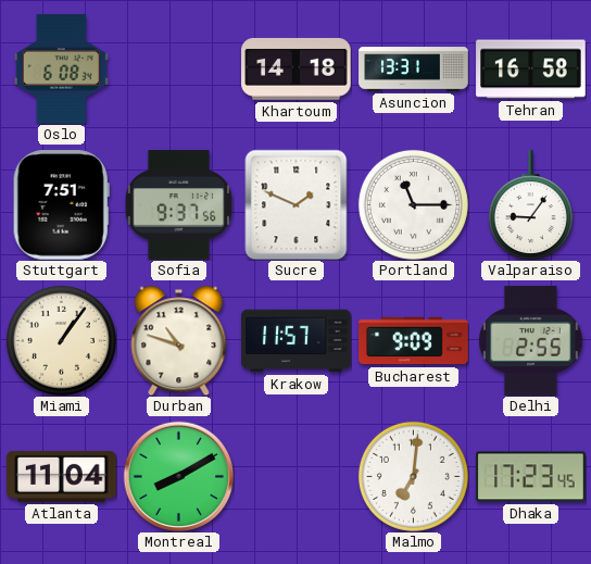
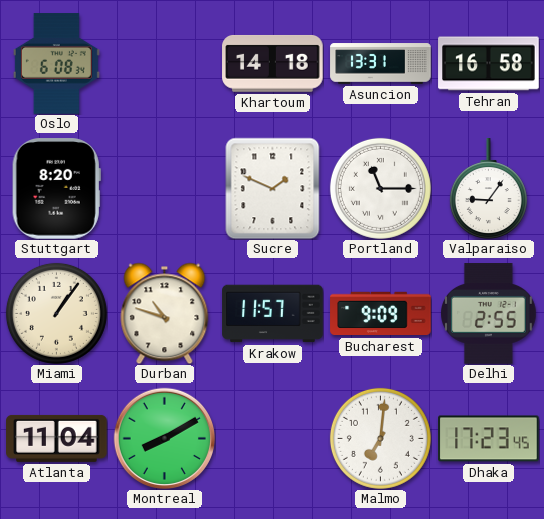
Stuttgart: 7:51 -> 8:20
Sofia: 9:37 -> none
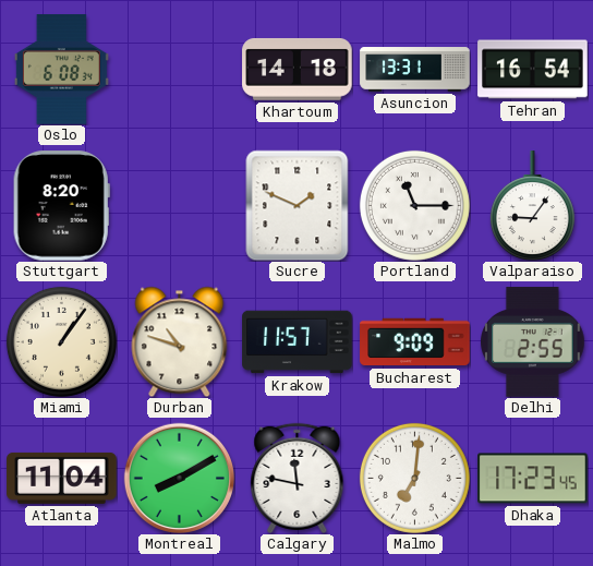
Tehran: 16:58 -> 16:54
Calgary: none -> 11:47
